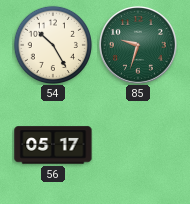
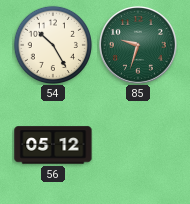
56: 05:17 -> 05:12
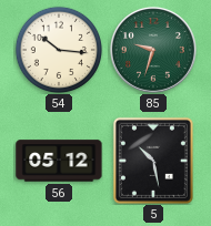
54: 10:25 -> 10:16
5: none -> 10:28
